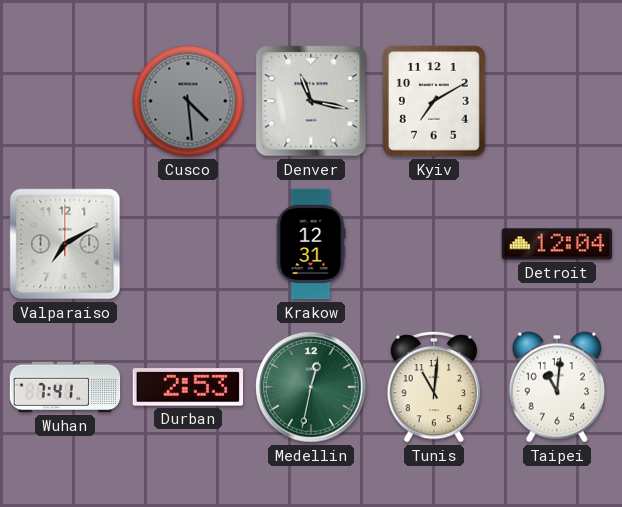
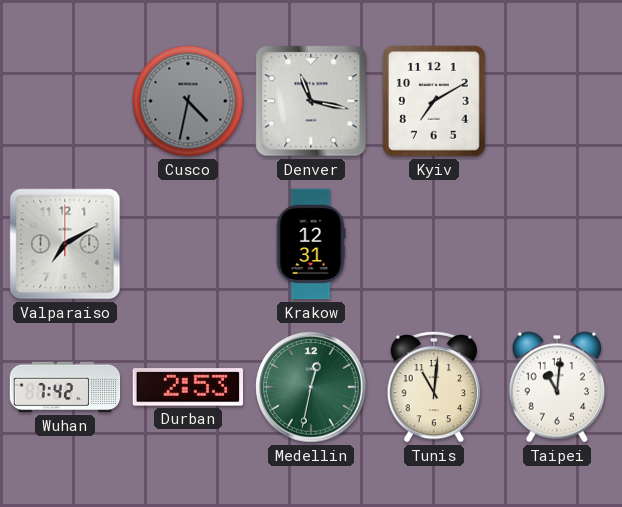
Cusco: 4:29 -> 4:32
Detroit: 12:04 -> none
Wuhan: 7:41 -> 7:42
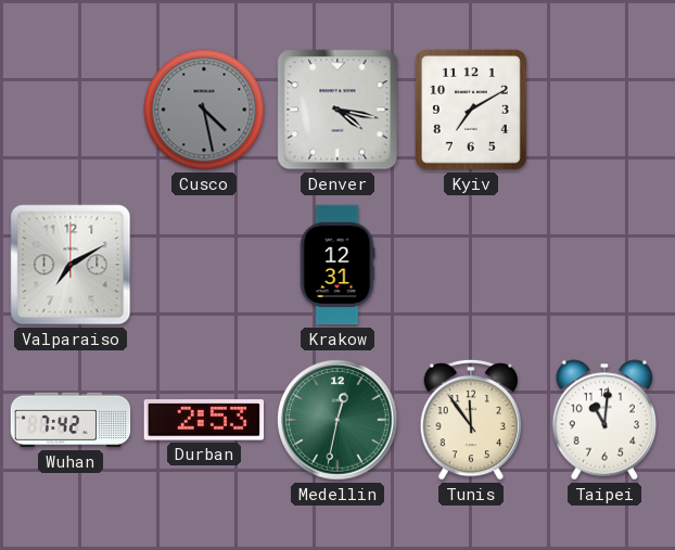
Cusco: 4:32 -> 4:28
Denver: 11:17 -> 4:17
Tunis: 11:01 -> 11:54
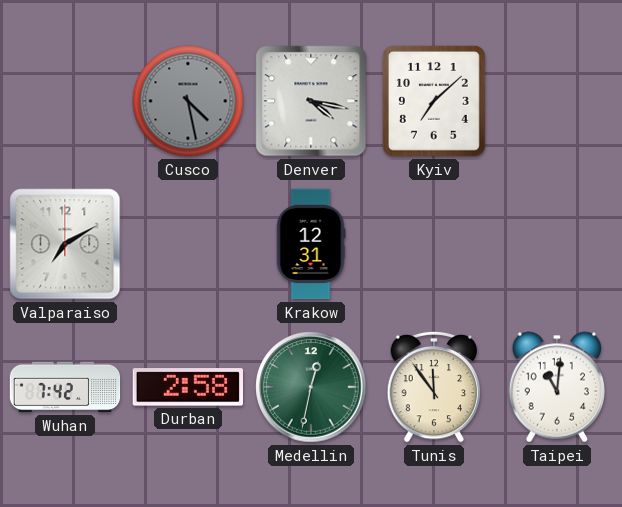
Kyiv: 7:10 -> 7:08
Durban: 2:53 -> 2:58
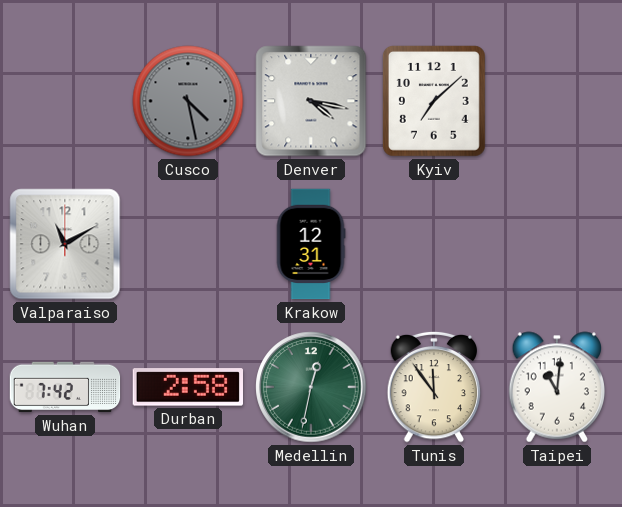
Valparaiso: 7:10 -> 11:10
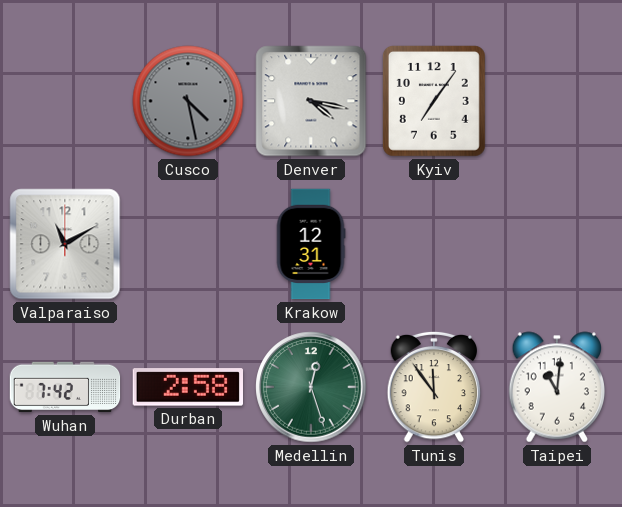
Kyiv: 7:08 -> 7:06
Medellin: 12:32 -> 12:27
